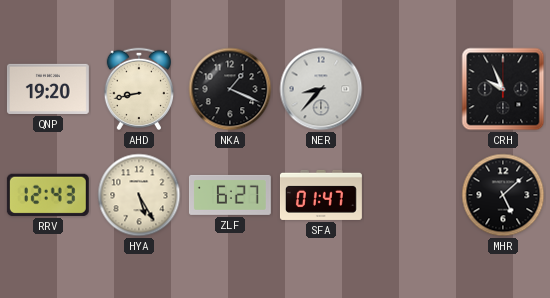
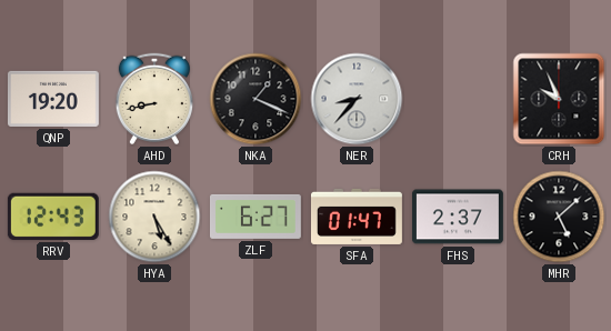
FHS: none -> 2:37
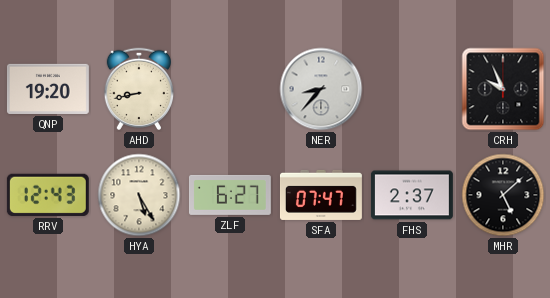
NKA: 1:19 -> none
SFA: 01:47 -> 07:47
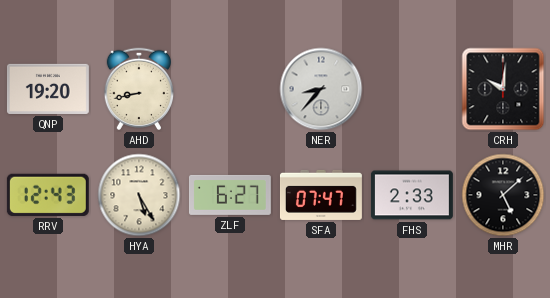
CRH: 9:56 -> 10:01
FHS: 2:37 -> 2:33
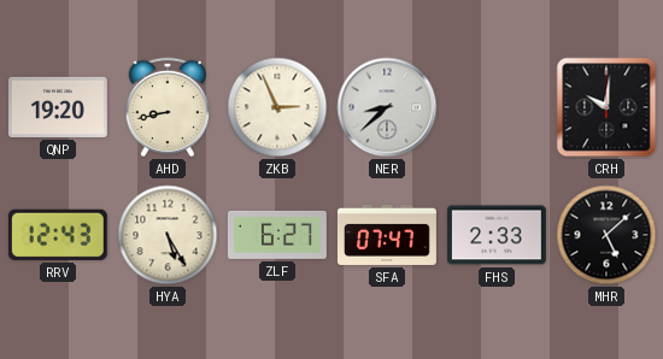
ZKB: none -> 2:56
NER: 8:37 -> 8:38
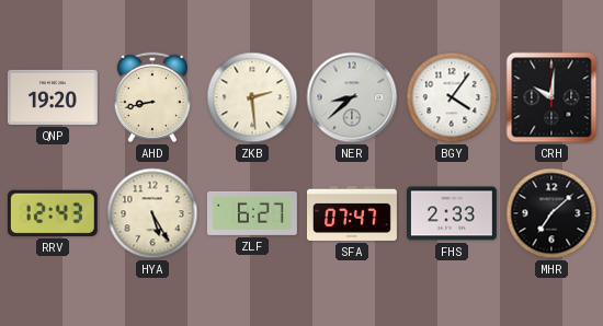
ZKB: 2:56 -> 2:29
BGY: none -> 4:06
MHR: 5:08 -> 7:08
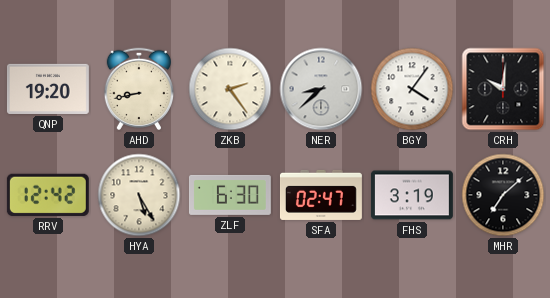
ZKB: 2:29 -> 2:24
RRV: 12:43 -> 12:42
ZLF: 6:27 -> 6:30
SFA: 07:47 -> 02:47
FHS: 2:33 -> 3:19
